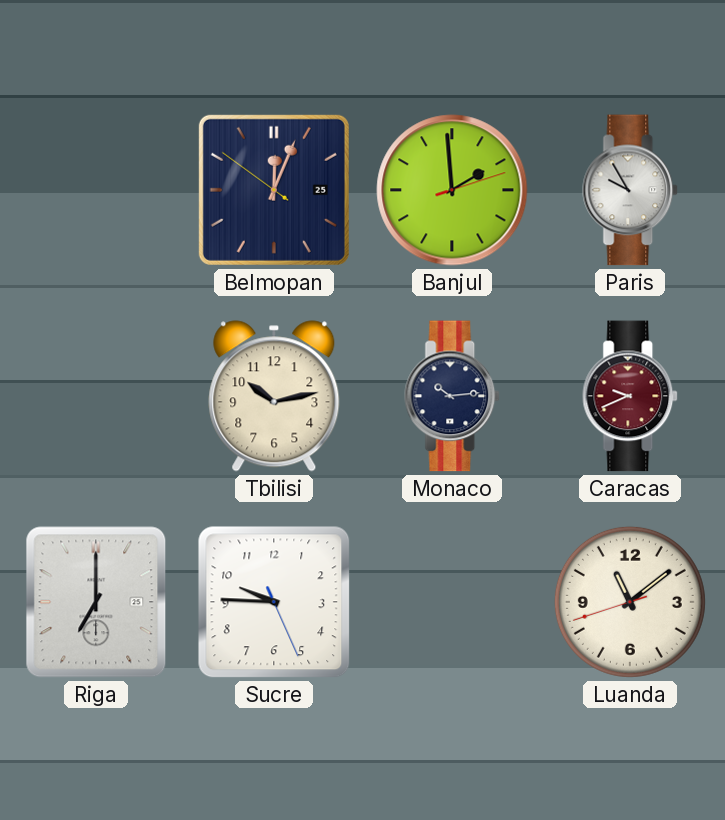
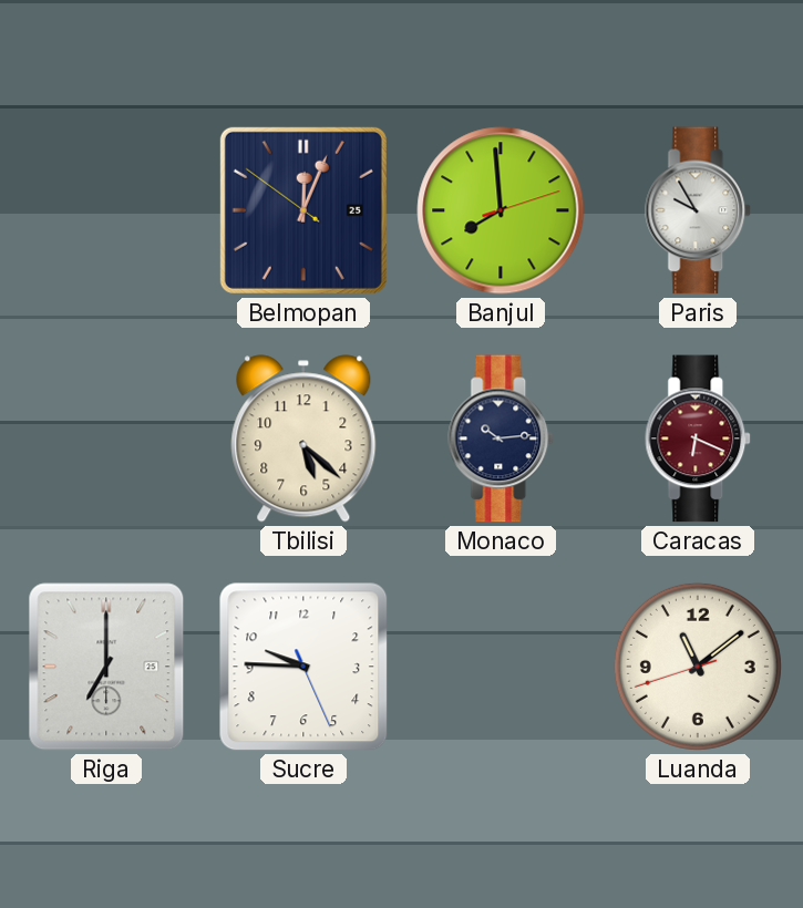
Banjul: 1:59 -> 7:59
Tbilisi: 10:13 -> 5:22
Caracas: 9:41 -> 6:19
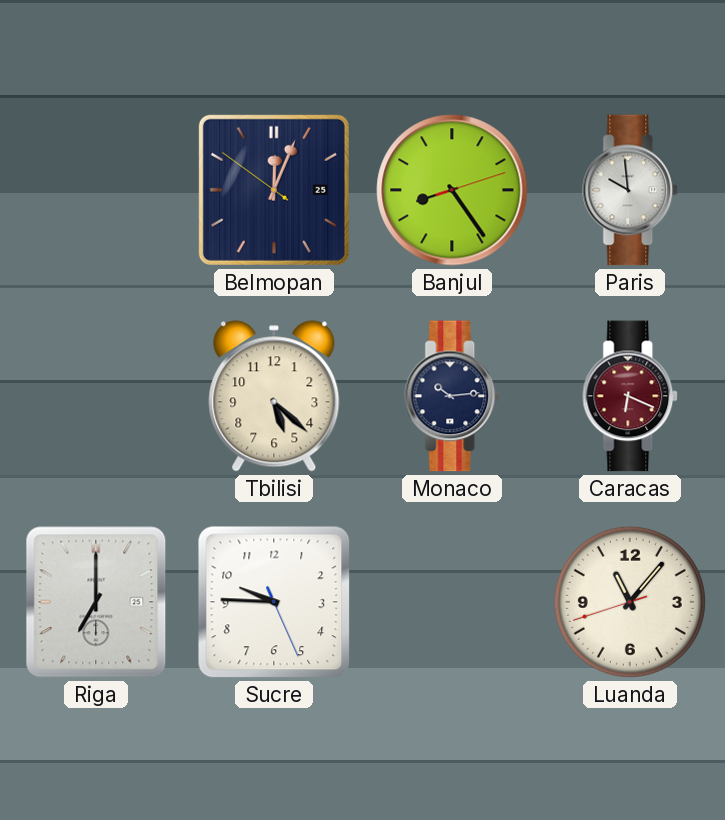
Banjul: 7:59 -> 8:24
Paris: 9:55 -> 9:59
Luanda: 11:08 -> 11:06
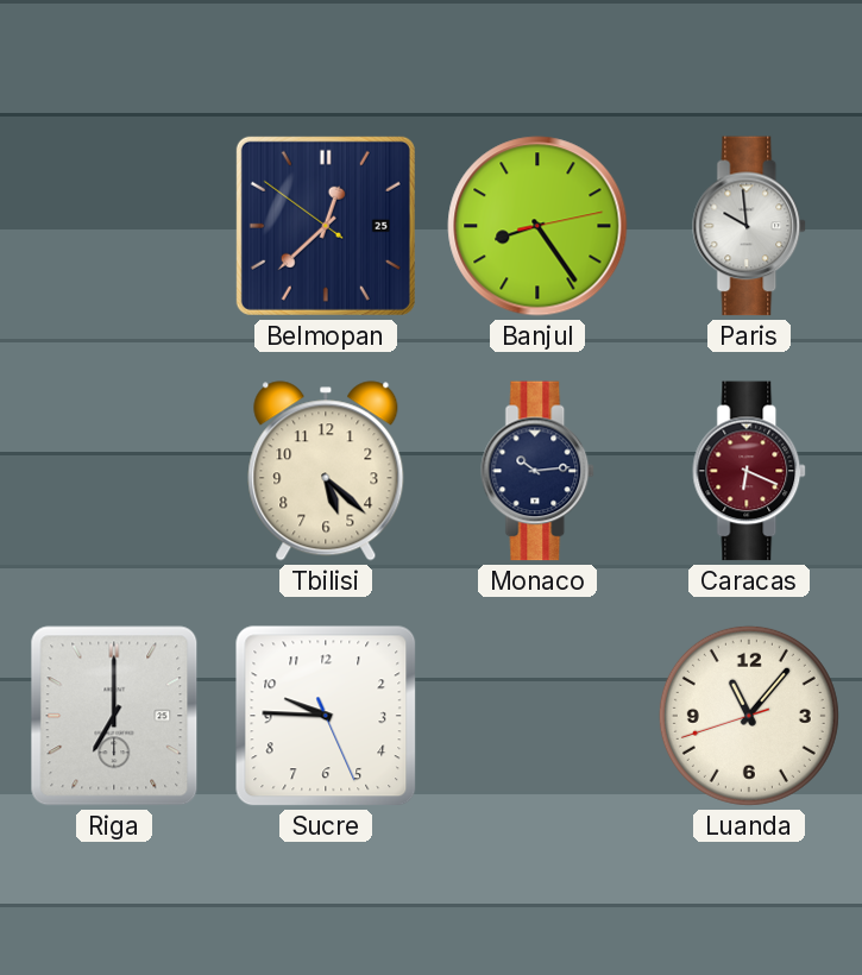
Belmopan: 12:03 -> 12:37
Banjul: 8:24:12 -> 8:24:13
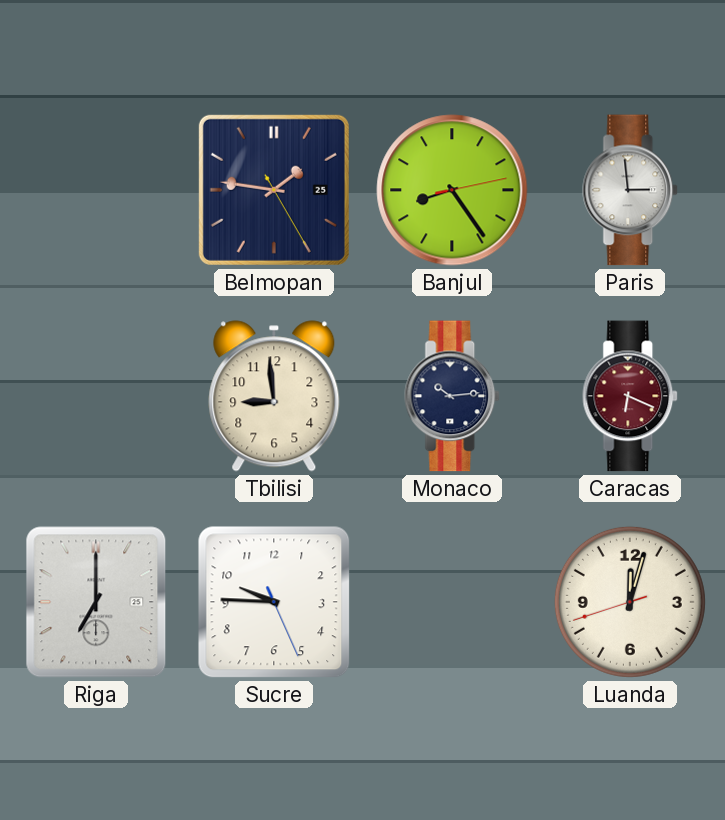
Belmopan: 12:37 -> 1:46
Paris: 9:59 -> 2:59
Tbilisi: 5:22 -> 8:59
Luanda: 11:06 -> 12:02
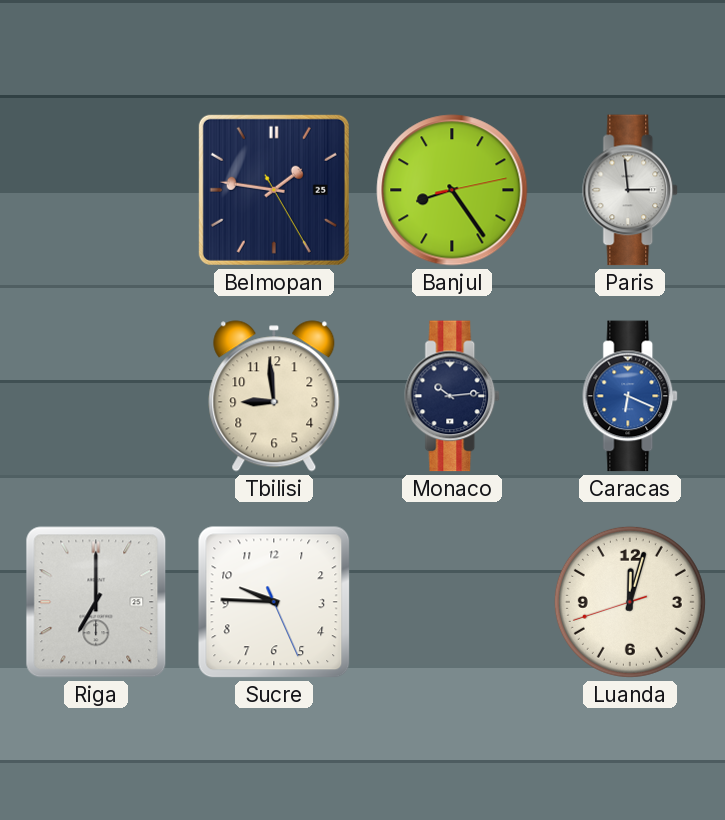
Caracas dial: burgundy -> blue
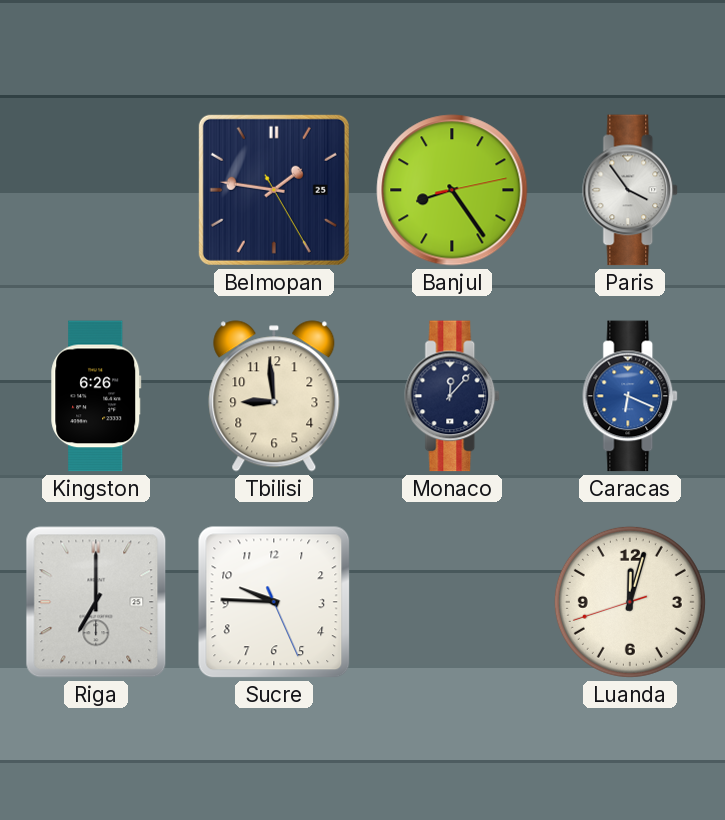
Paris: 2:59 -> 3:54
Kingston: none -> 6:26
Monaco: 10:14 -> 12:07
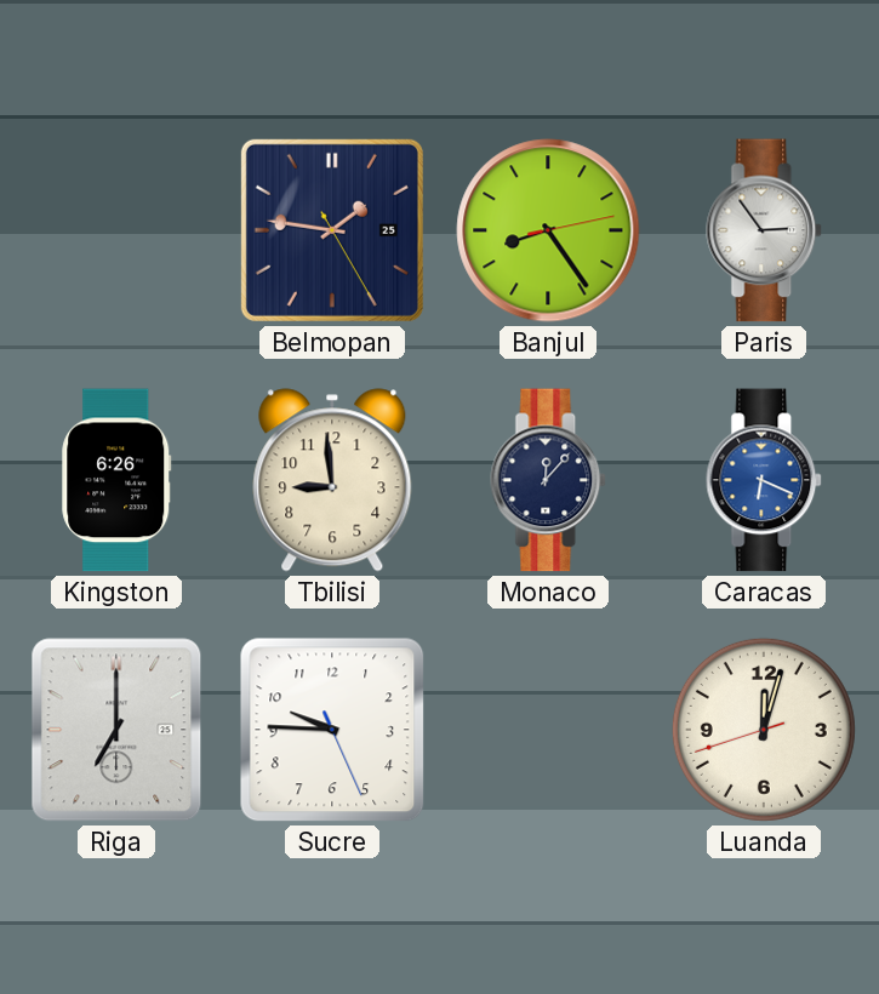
Paris: 3:54 -> 2:54
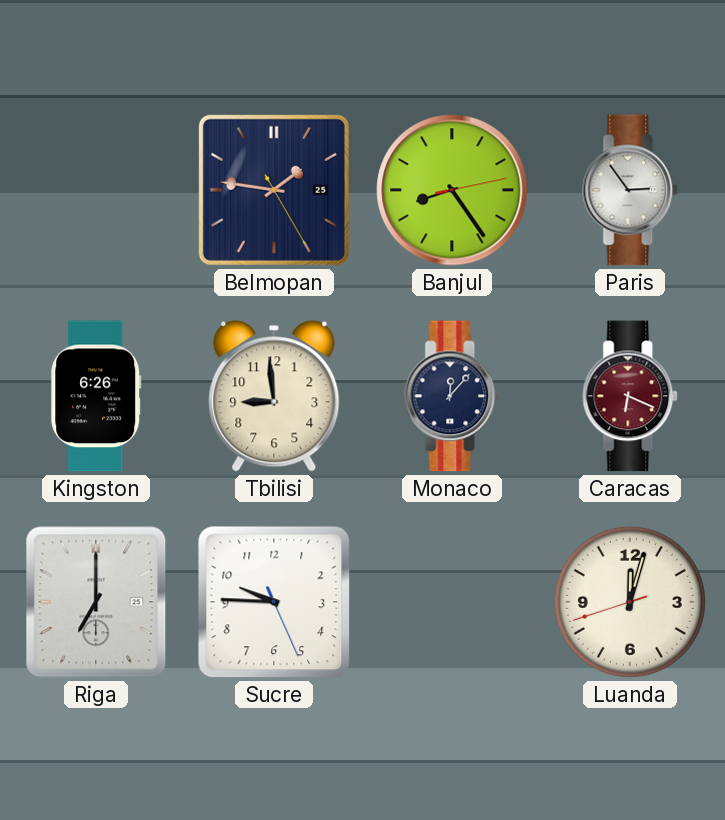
Caracas dial: blue -> burgundy
